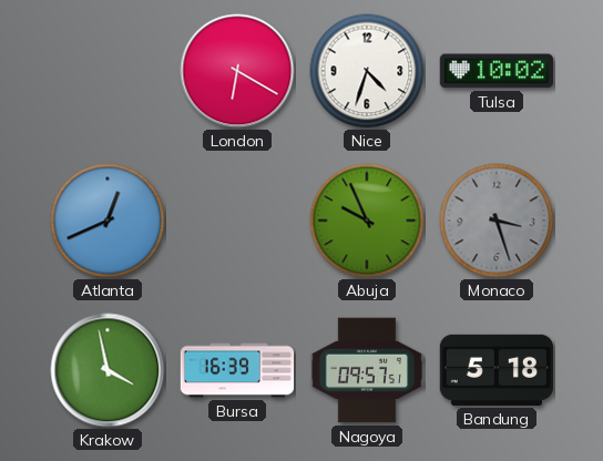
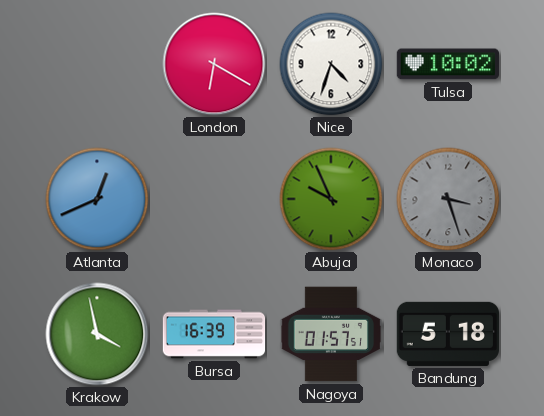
Nagoya: 09:57 -> 01:57
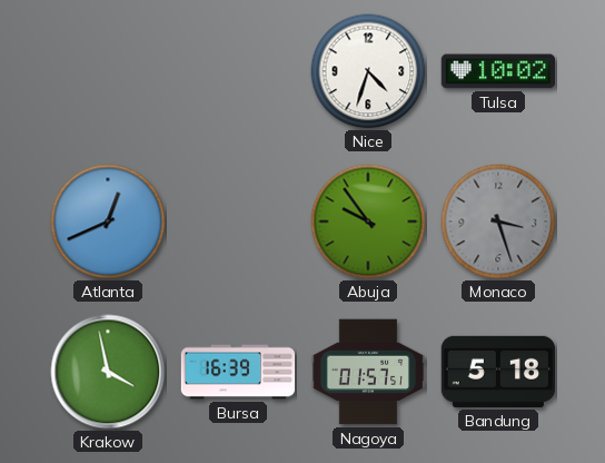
London: 6:20 -> none
Abuja: 9:56 -> 9:54
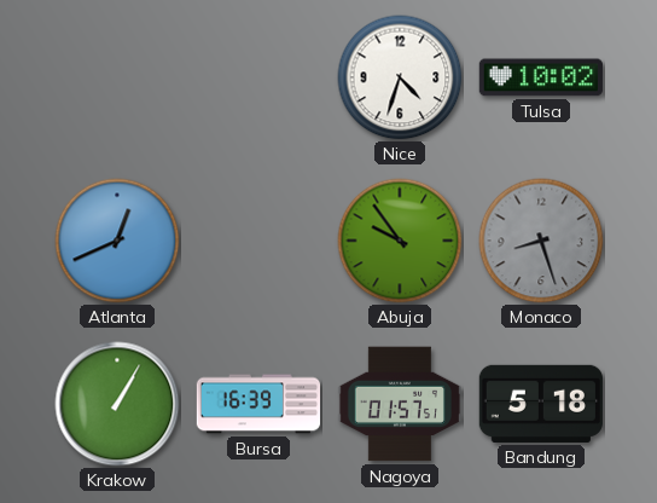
Monaco: 3:27 -> 8:27
Krakow: 3:58 -> 1:05
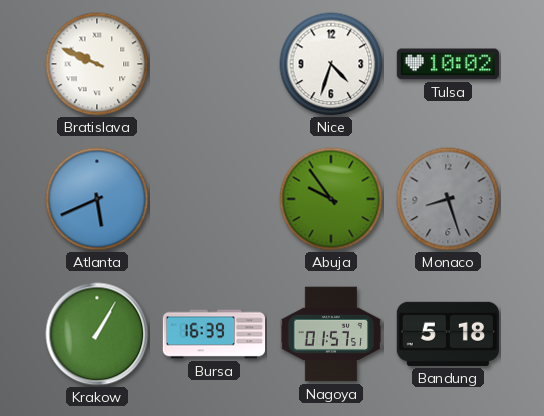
Bratislava: none -> 9:49
Atlanta: 12:41 -> 5:41
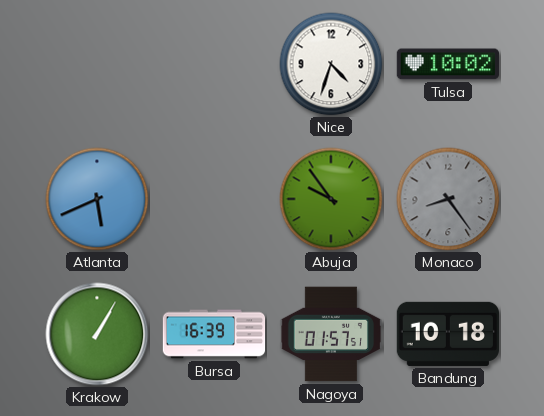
Bratislava: 9:49 -> none
Monaco: 8:27 -> 8:24
Bandung: 5:18 -> 10:18
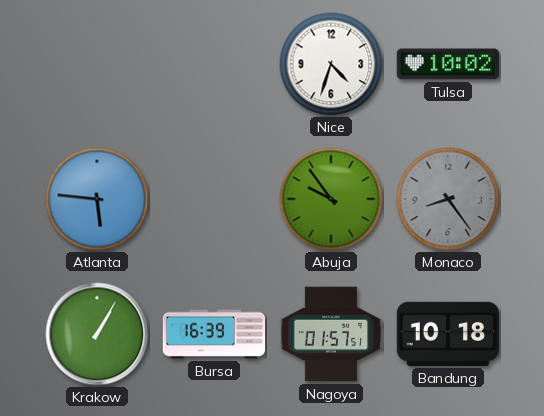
Atlanta: 5:41 -> 5:46
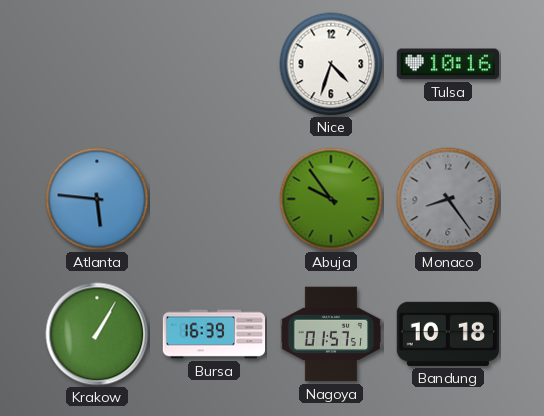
Tulsa: 10:02 -> 10:16
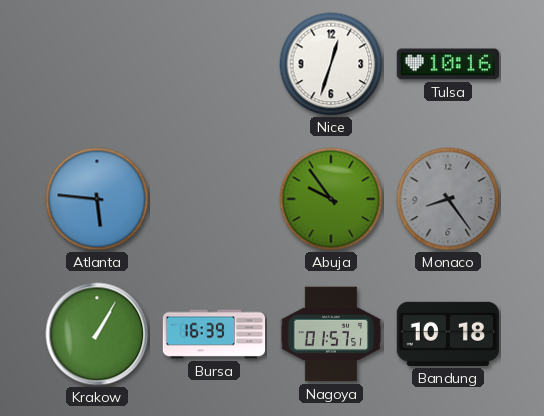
Nice: 4:33 -> 12:33
